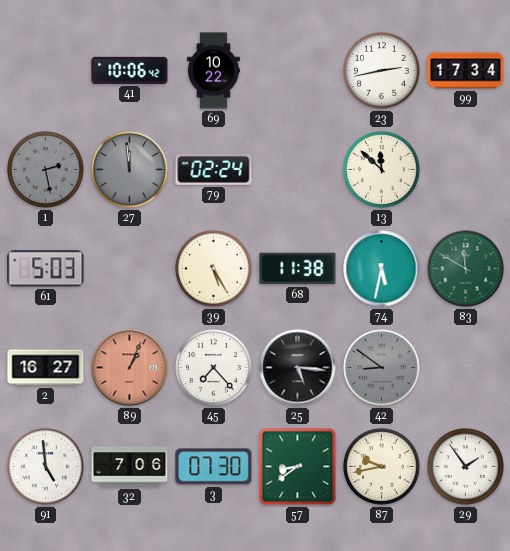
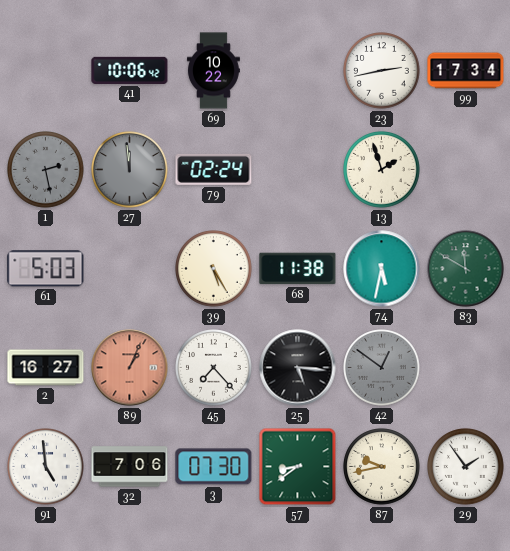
13: 11:52 -> 1:57
42: 8:51 -> 12:51
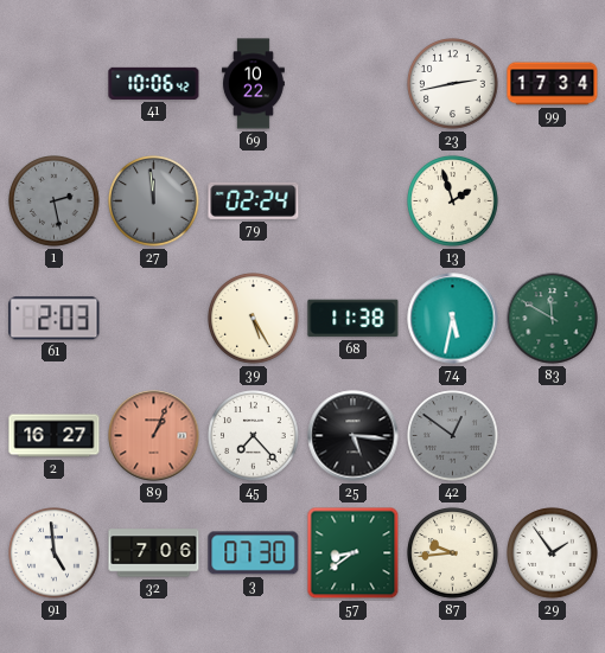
61: 5:03 -> 2:03
87: 9:43 -> 9:44
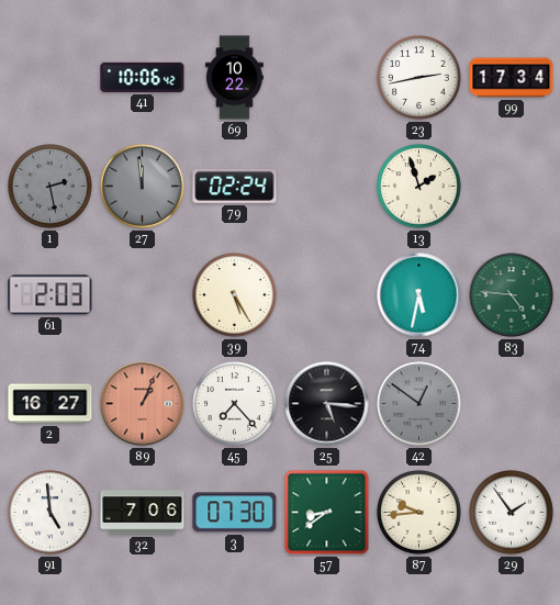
68: 11:38 -> none
83: 11:50 -> 4:46
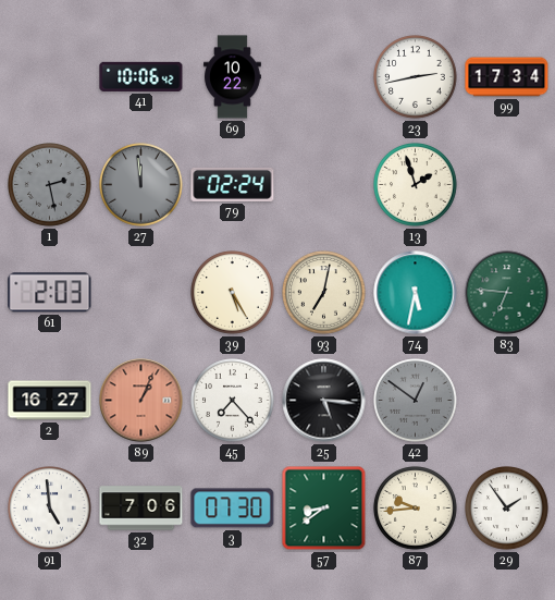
93: none -> 7:02
83: 4:46 -> 6:46
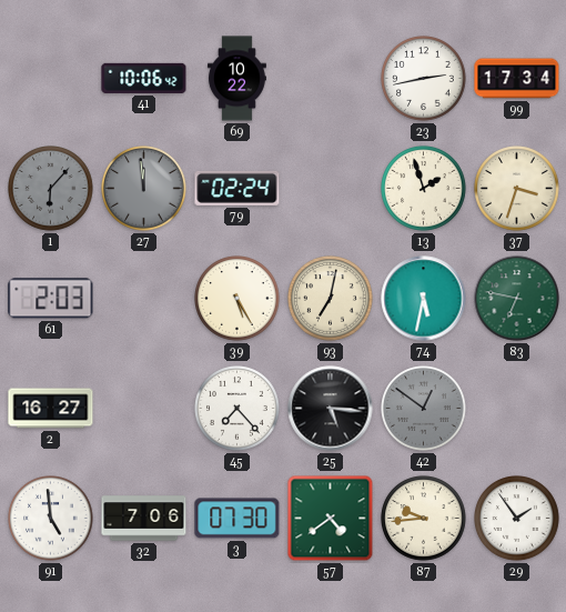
1: 2:28 -> 6:07
37: none -> 3:33
83: 6:46 -> 6:47
89: 1:04 -> none
57: 8:39 -> 4:39
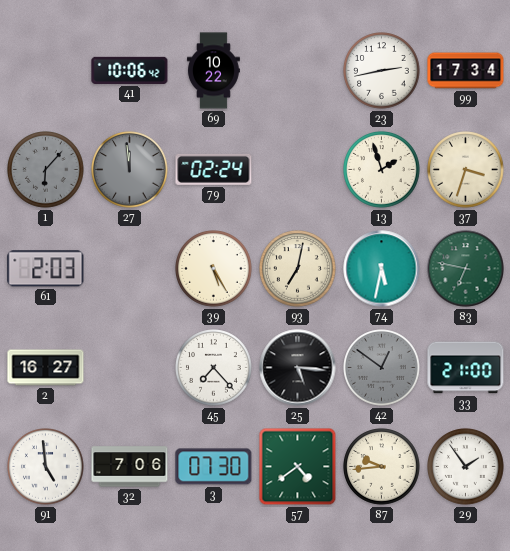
33: none -> 21:00
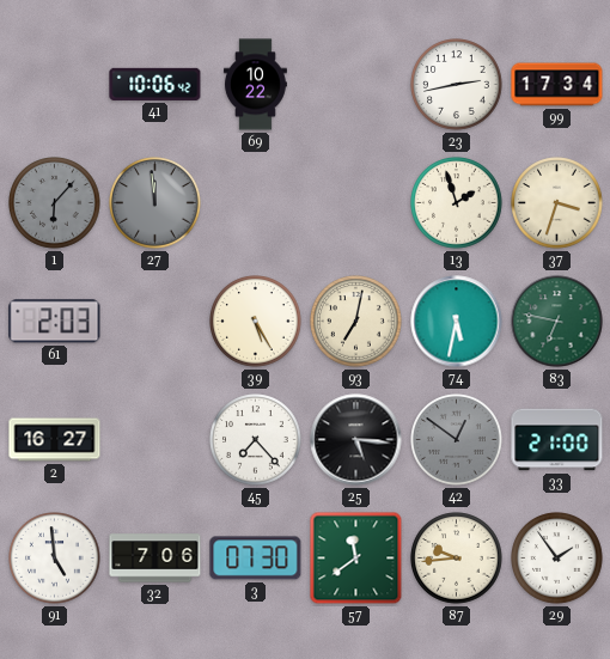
79: 02:24 -> none
57: 4:39 -> 11:39
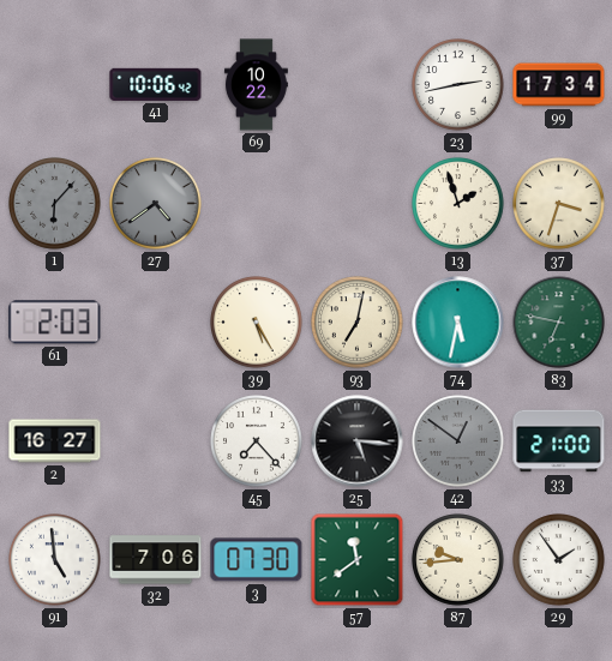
27: 11:59 -> 4:39
